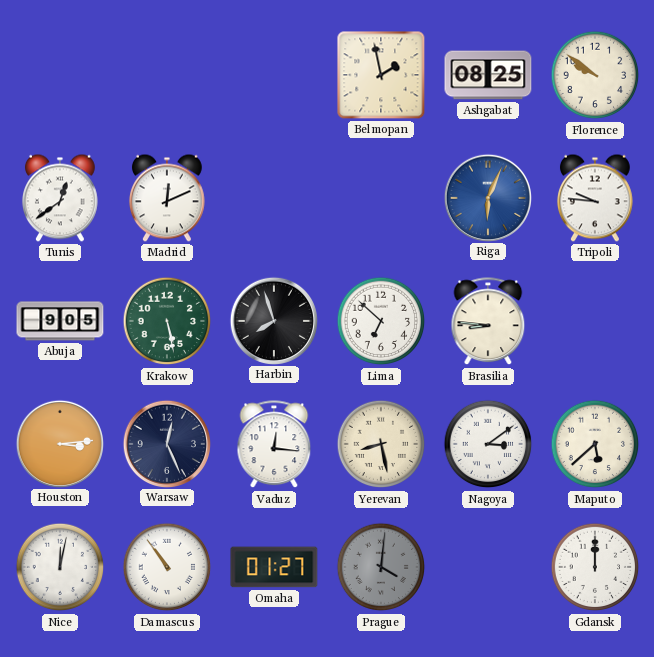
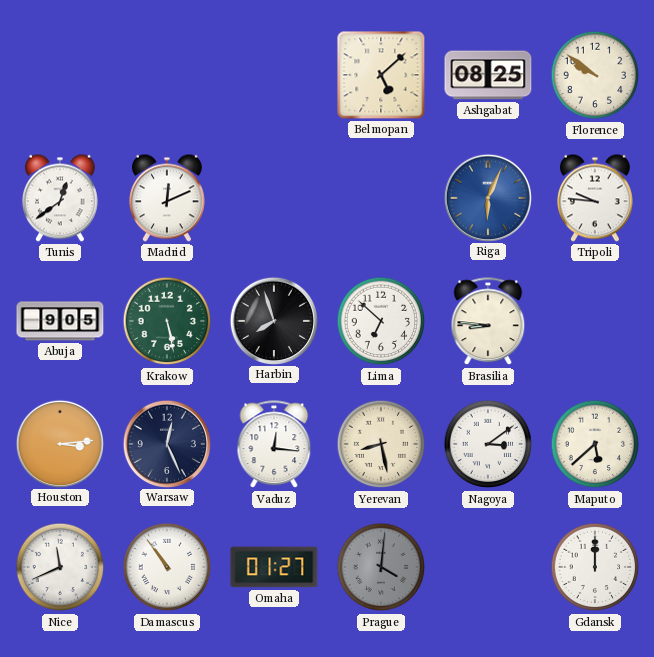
Belmopan: 1:58 -> 5:08
Nice: 12:02 -> 11:41
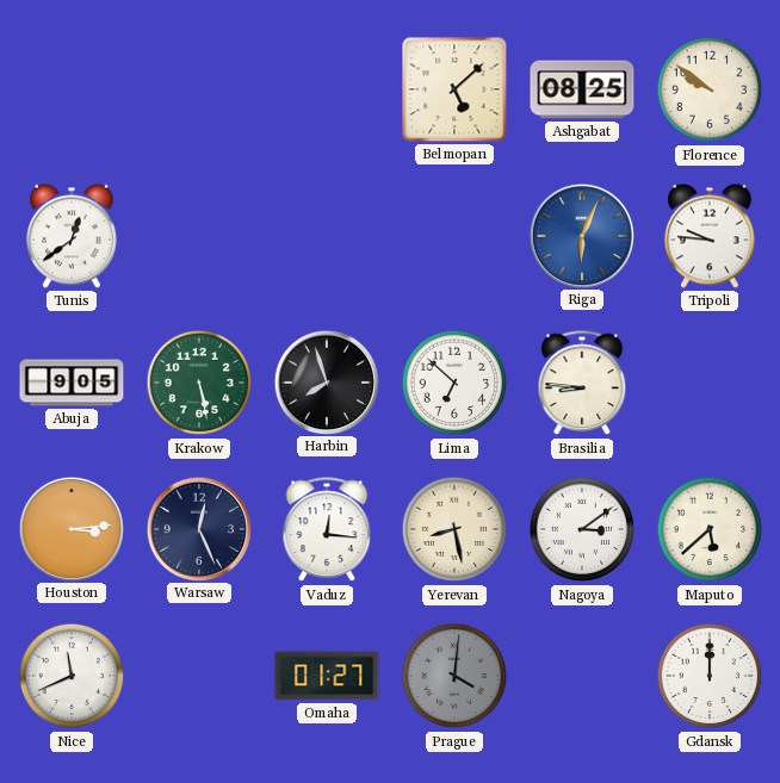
Madrid: 12:11 -> none
Damascus: 10:54 -> none
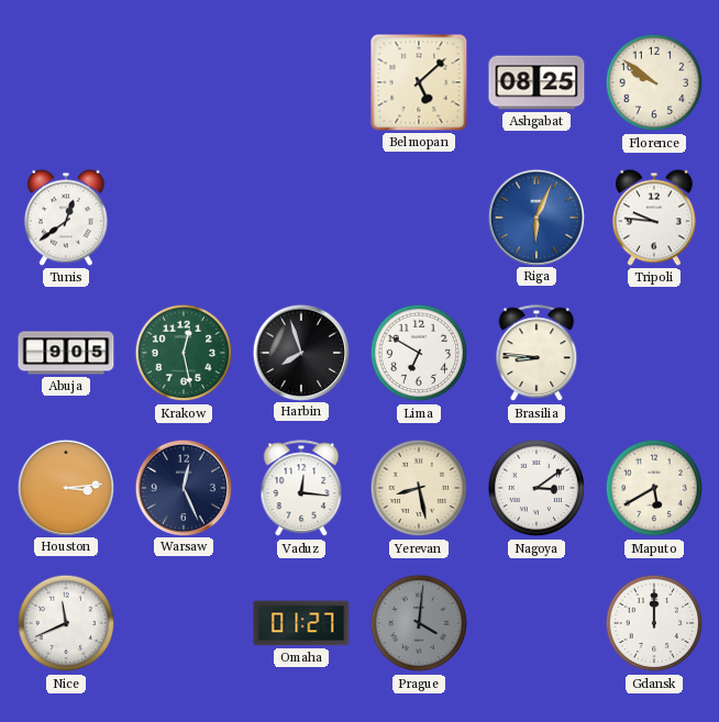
Krakow: 5:28 -> 12:28
Lima: 6:52 -> 6:50
Maputo: 5:38 -> 5:40
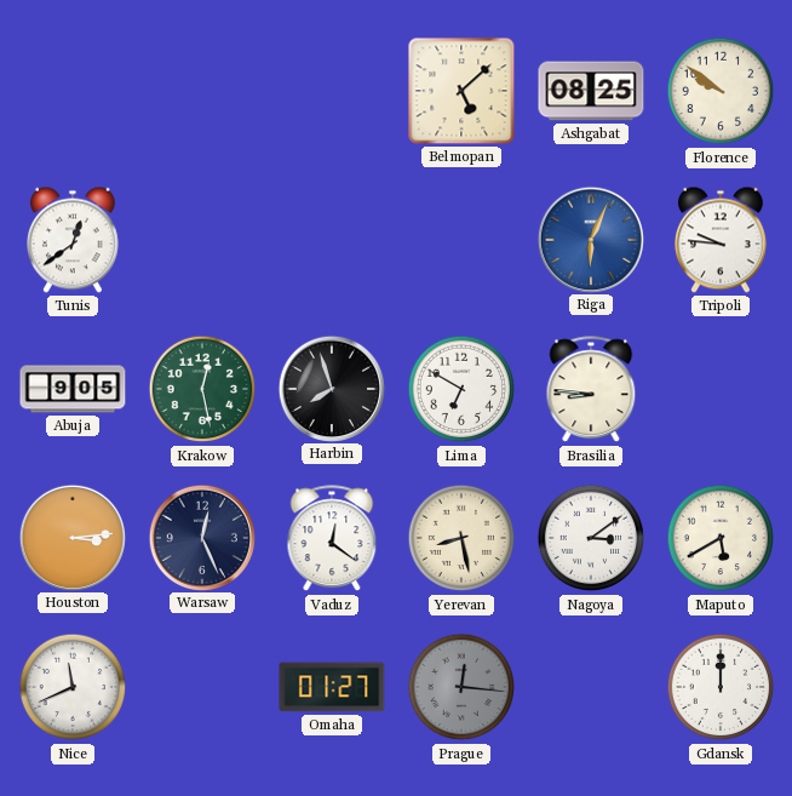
Vaduz: 12:16 -> 12:21
Prague: 4:01 -> 12:16
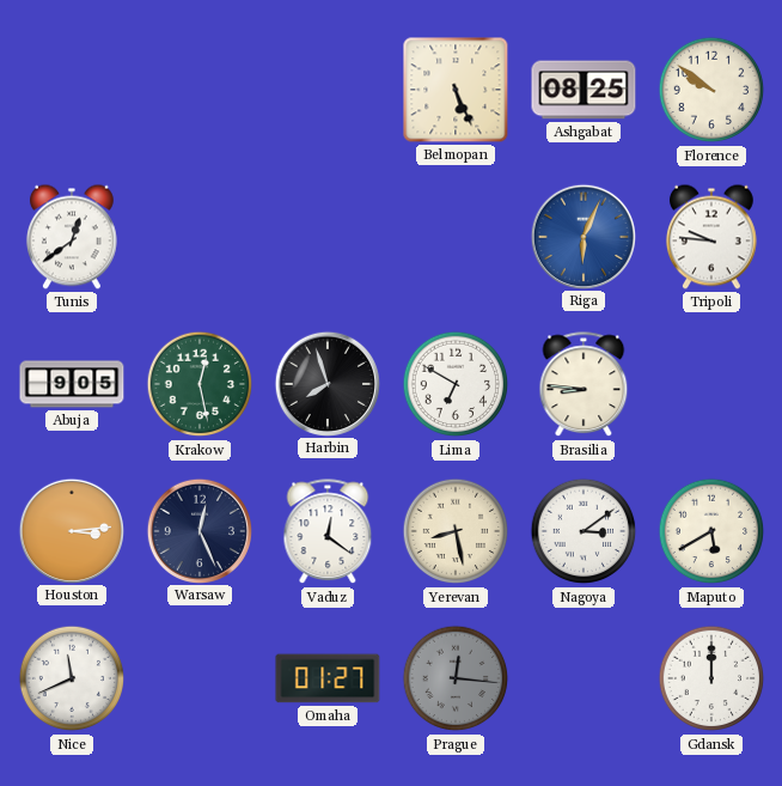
Belmopan: 5:08 -> 5:26
